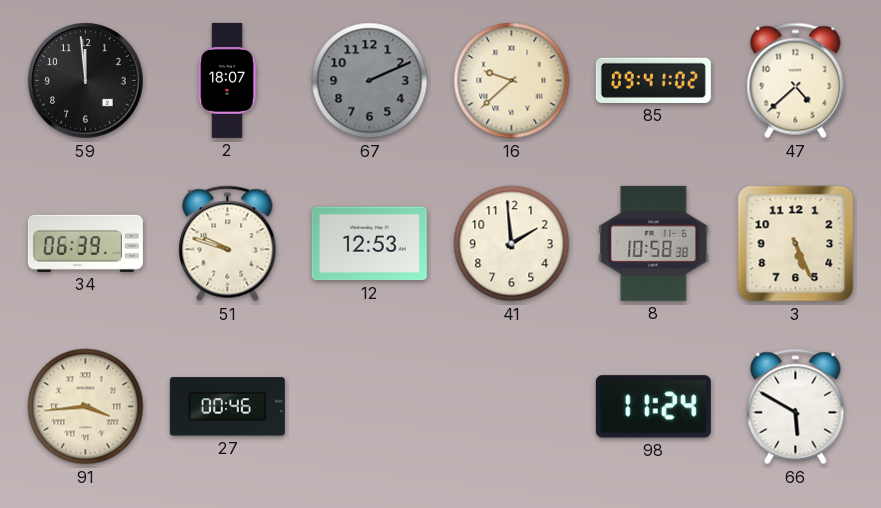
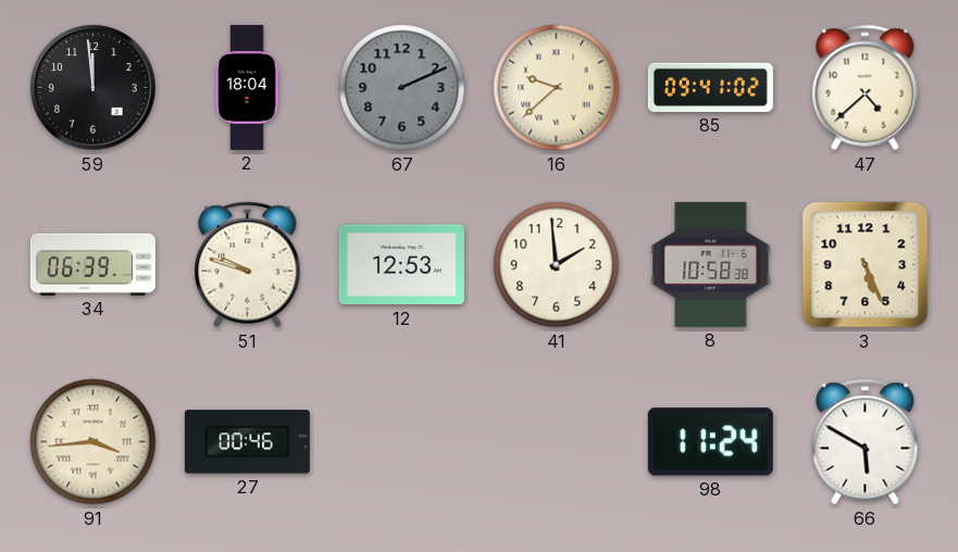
2: 18:07 -> 18:04
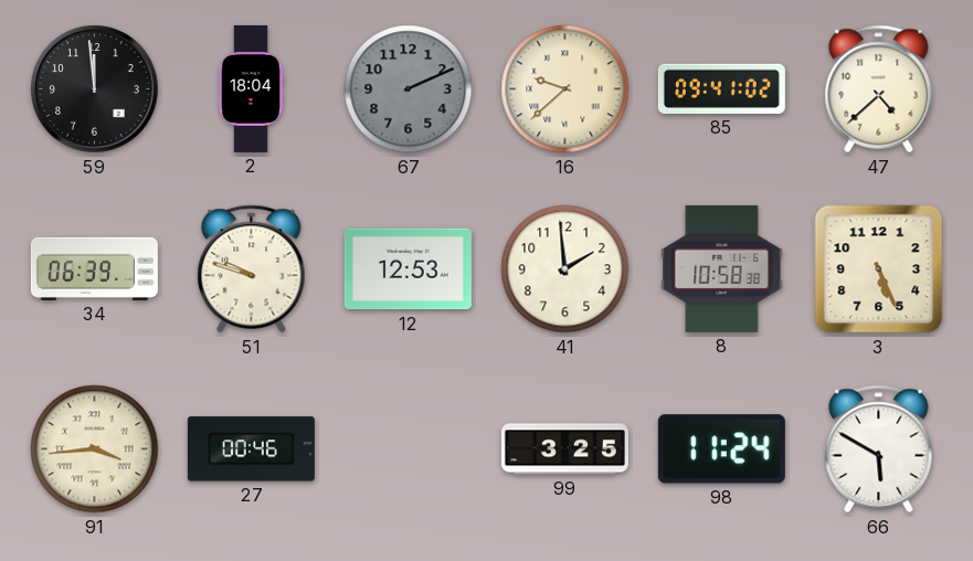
99: none -> 3:25
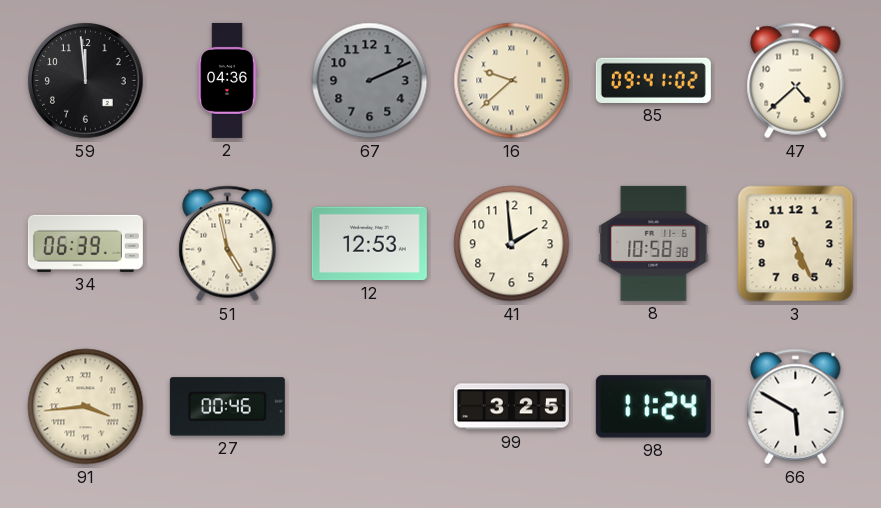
2: 18:04 -> 04:36
51: 9:48 -> 4:58
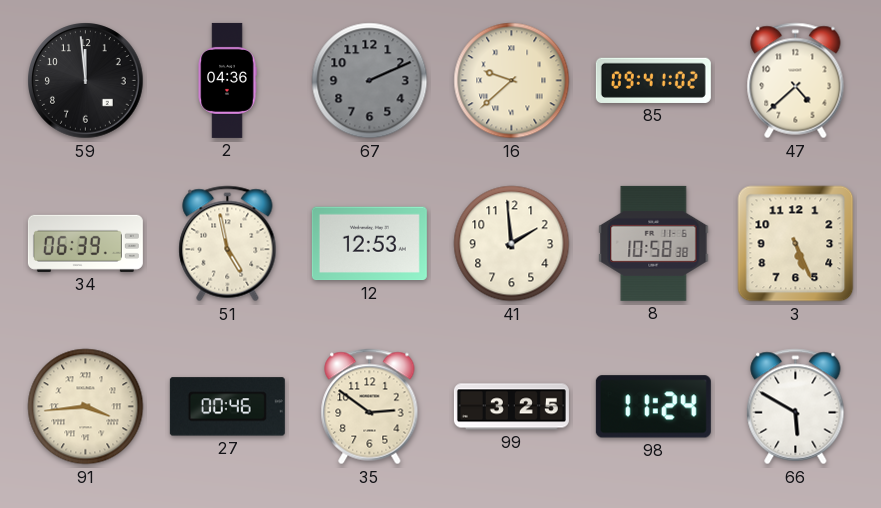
35: none -> 2:51
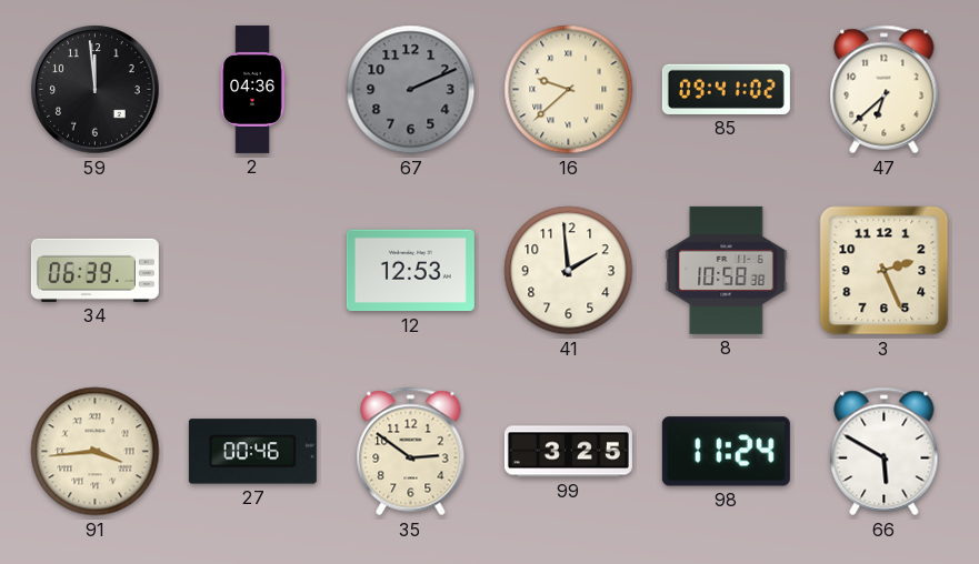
47: 4:38 -> 6:38
51: 4:58 -> none
3: 5:26 -> 2:26
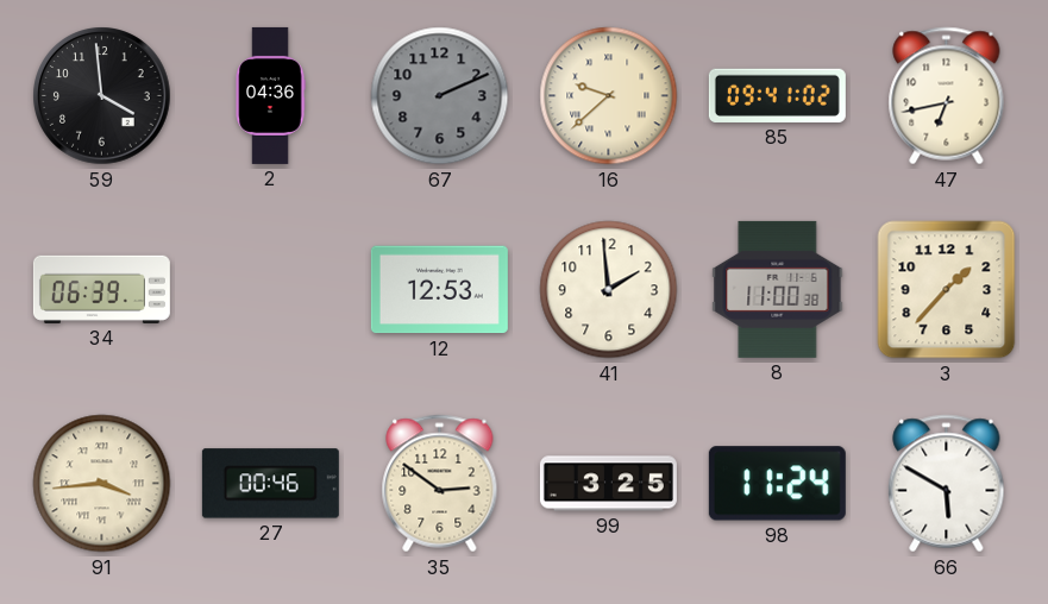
59: 11:59 -> 3:59
47: 6:38 -> 6:43
8: 10:58 -> 11:00
3: 2:26 -> 1:37
